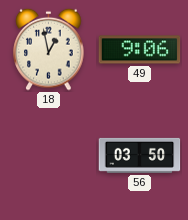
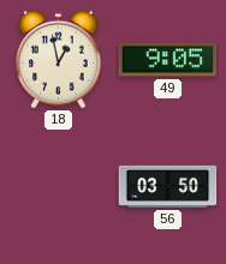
49: 9:06 -> 9:05
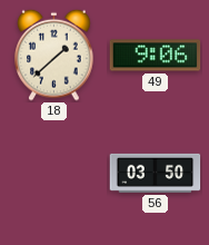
18: 12:58 -> 1:38
49: 9:05 -> 9:06
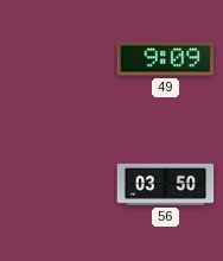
18: 1:38 -> none
49: 9:06 -> 9:09
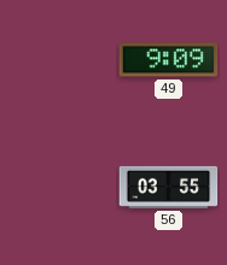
56: 03:50 -> 03:55
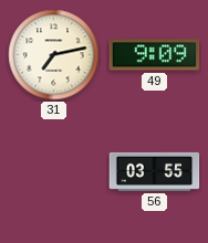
31: none -> 7:13
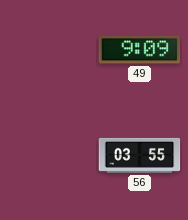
31: 7:13 -> none
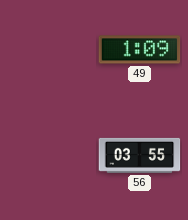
49: 9:09 -> 1:09
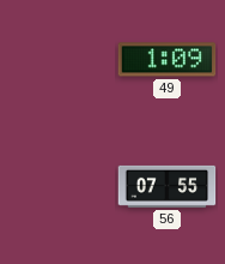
56: 03:55 -> 07:55
